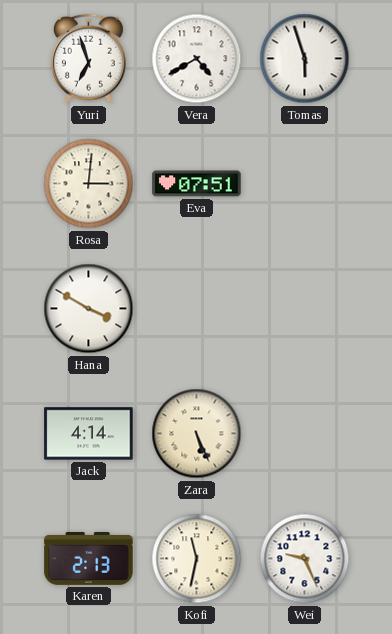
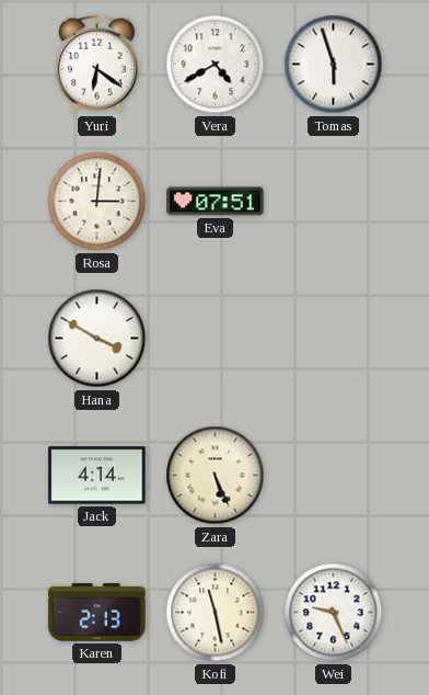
Yuri: 6:57 -> 6:21
Kofi: 11:32 -> 11:28
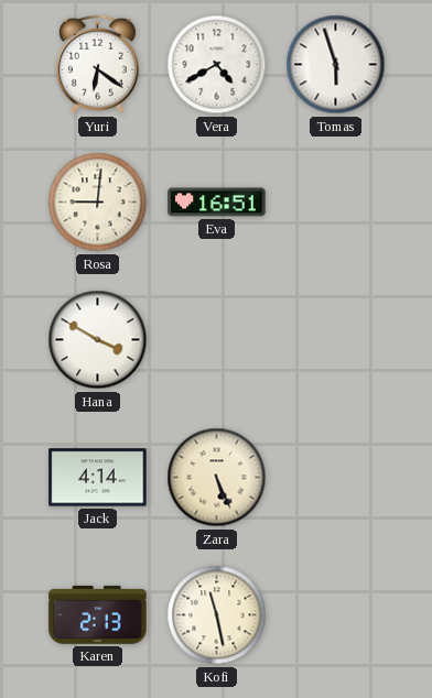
Rosa: 3:01 -> 9:01
Eva: 07:51 -> 16:51
Wei: 9:26 -> none
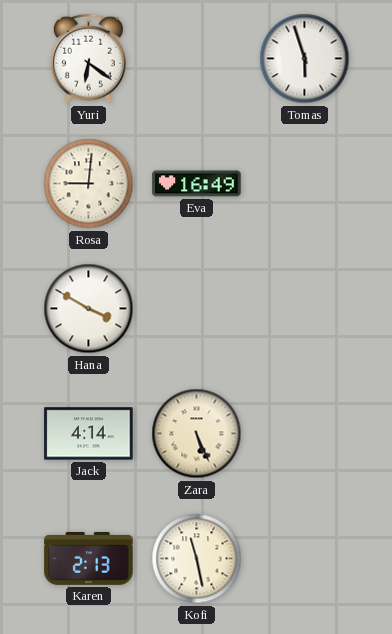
Vera: 4:40 -> none
Eva: 16:51 -> 16:49
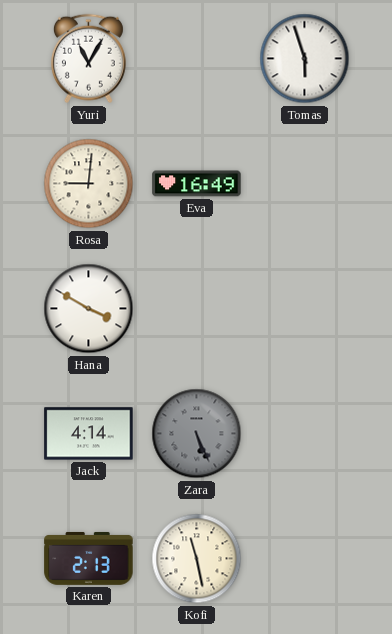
Yuri: 6:21 -> 11:05
Zara dial: cream -> grey
